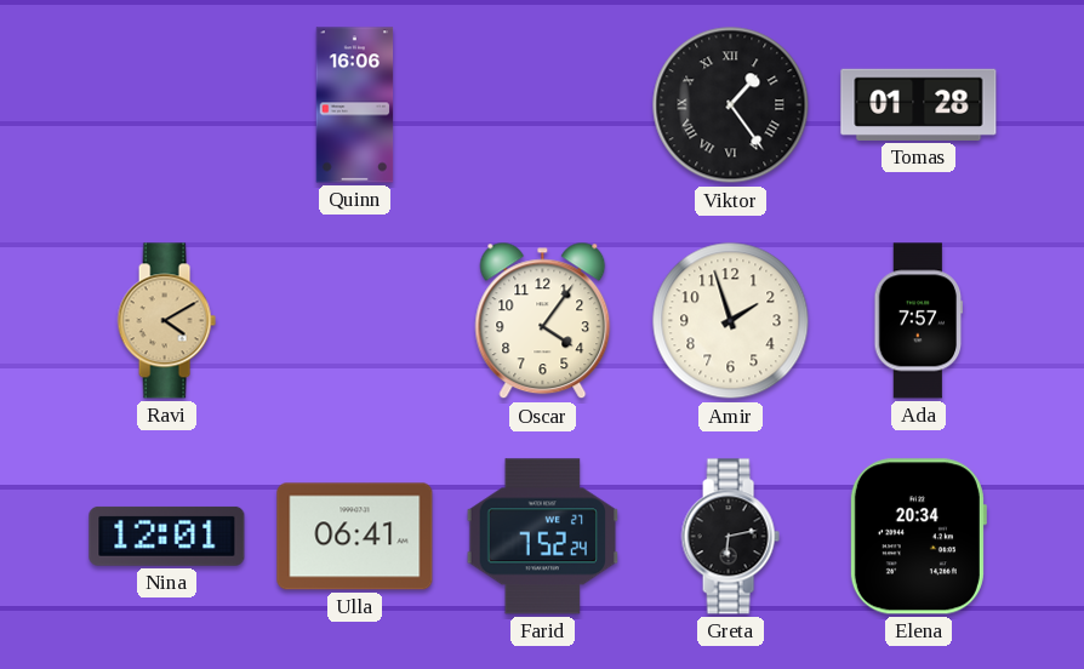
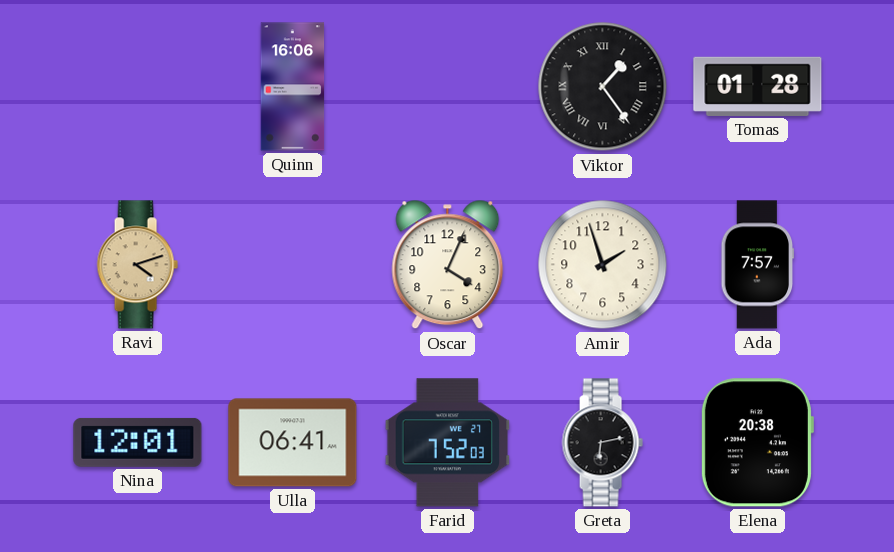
Ravi: 4:10 -> 4:12
Oscar: 4:06 -> 4:04
Farid: 7:52:24 -> 7:52:03
Elena: 20:34 -> 20:38
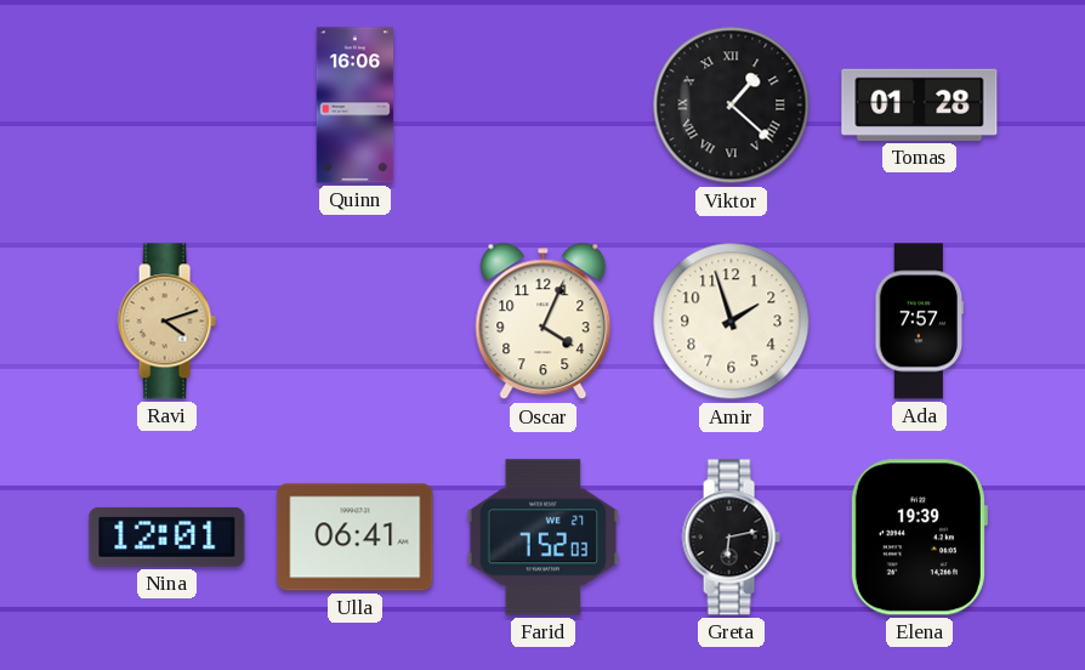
Viktor: 1:24 -> 1:22
Elena: 20:38 -> 19:39
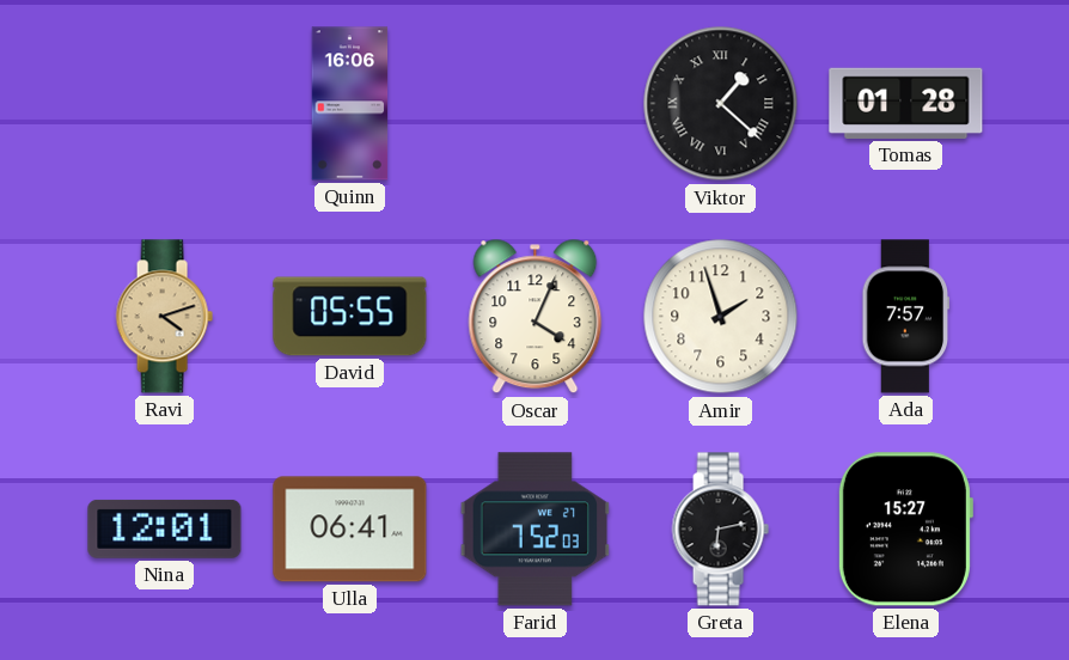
David: none -> 05:55
Elena: 19:39 -> 15:27
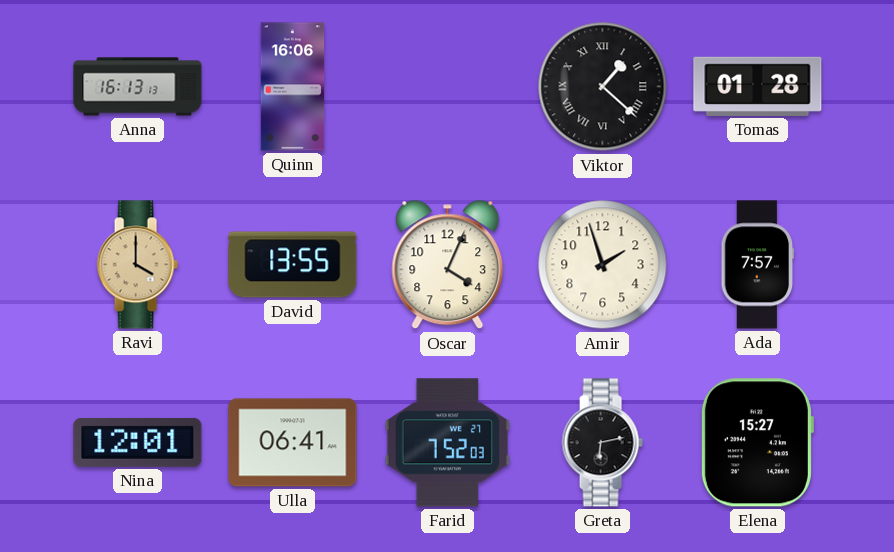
Anna: none -> 16:13
Ravi: 4:12 -> 4:00
David: 05:55 -> 13:55
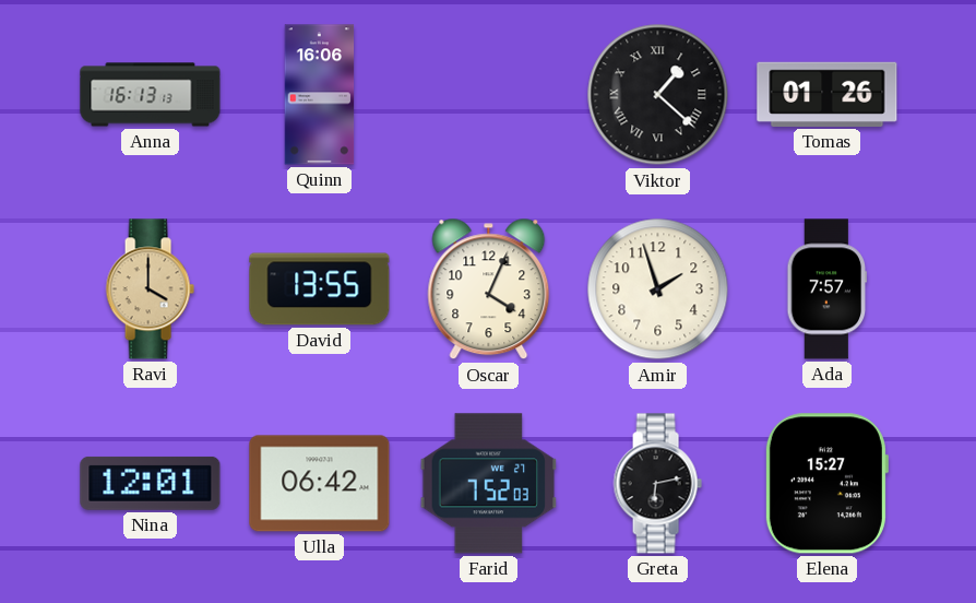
Tomas: 01:28 -> 01:26
Ulla: 06:41 -> 06:42
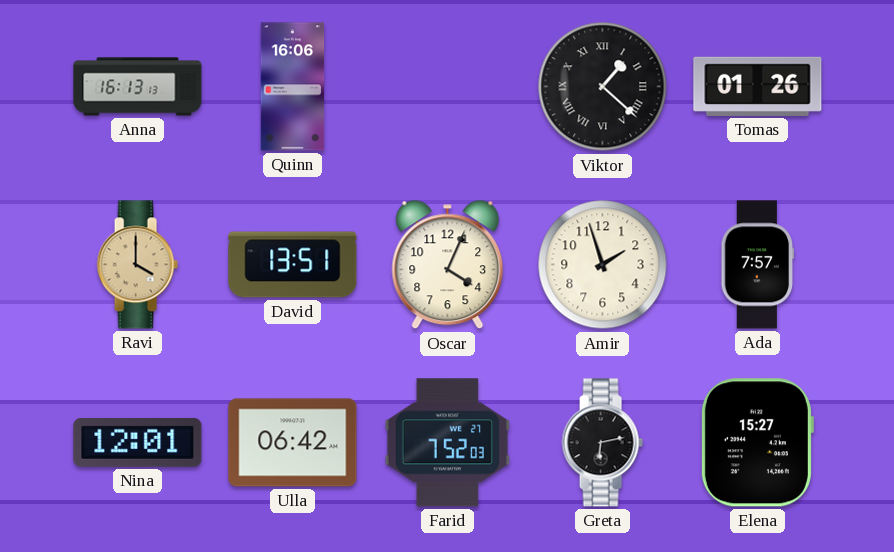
David: 13:55 -> 13:51
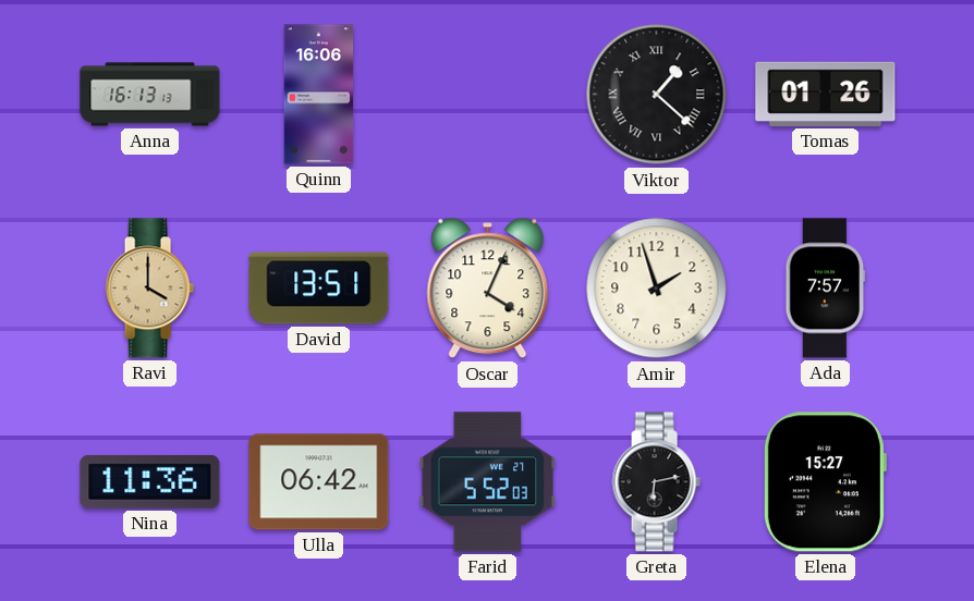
Nina: 12:01 -> 11:36
Farid: 7:52 -> 5:52
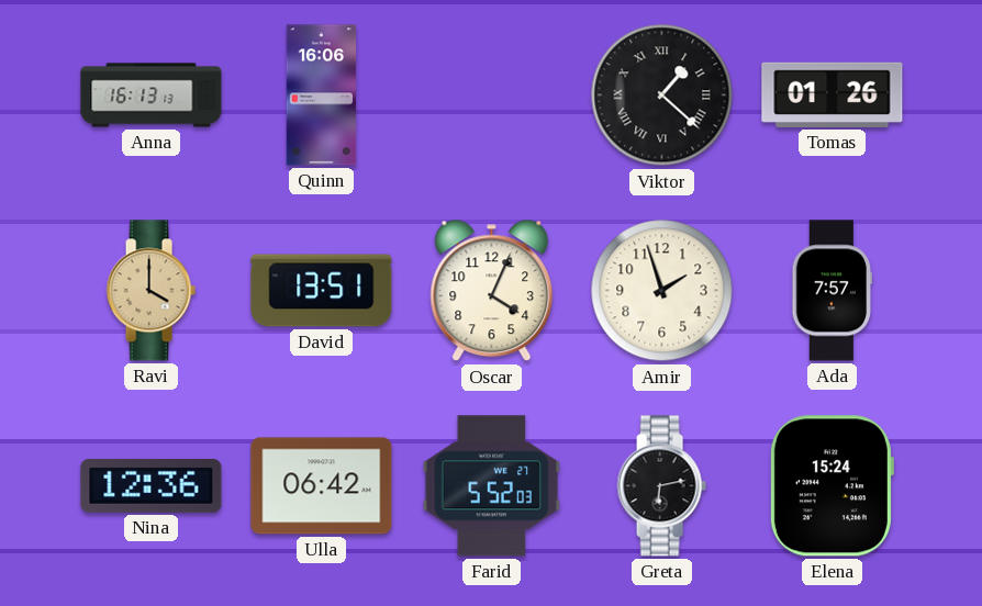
Nina: 11:36 -> 12:36
Elena: 15:27 -> 15:24
